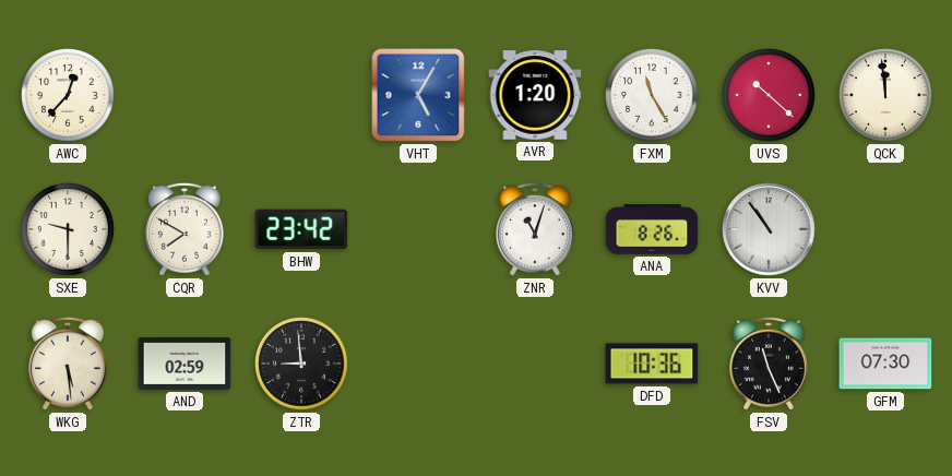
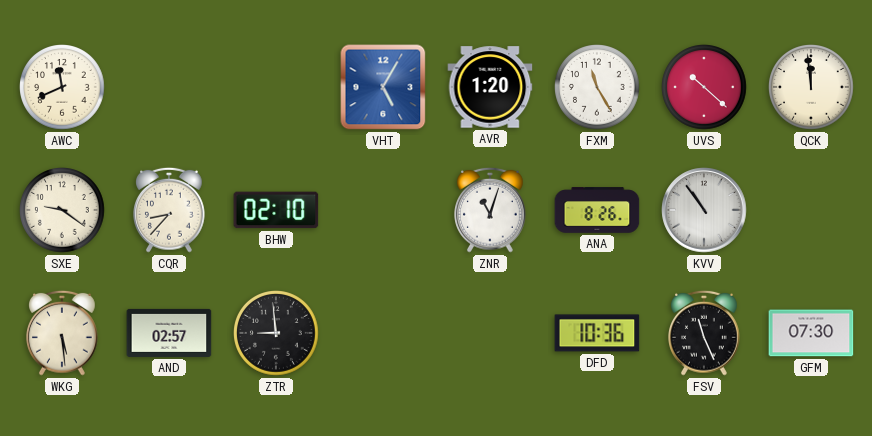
AWC: 12:37 -> 11:41
SXE: 9:30 -> 9:21
CQR: 7:50 -> 8:37
BHW: 23:42 -> 02:10
AND: 02:59 -> 02:57
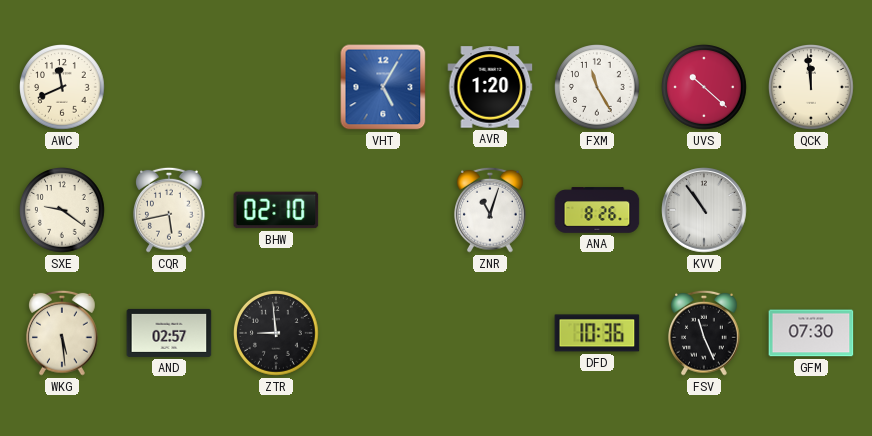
CQR: 8:37 -> 5:43
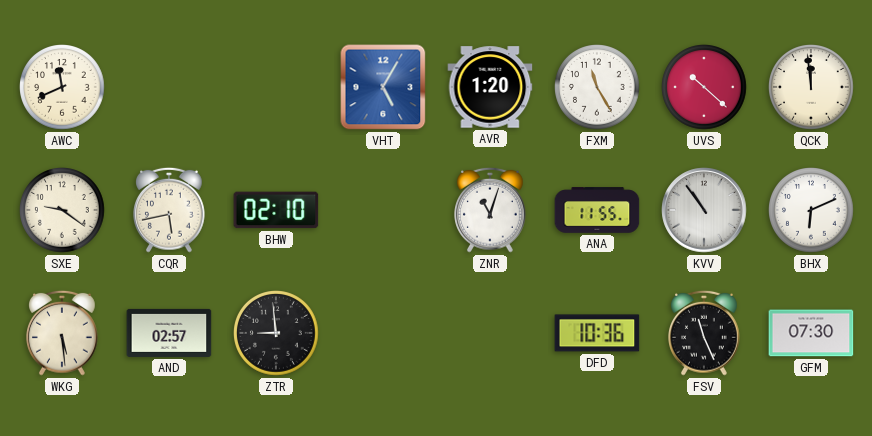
ANA: 8:26 -> 11:55
BHX: none -> 6:11
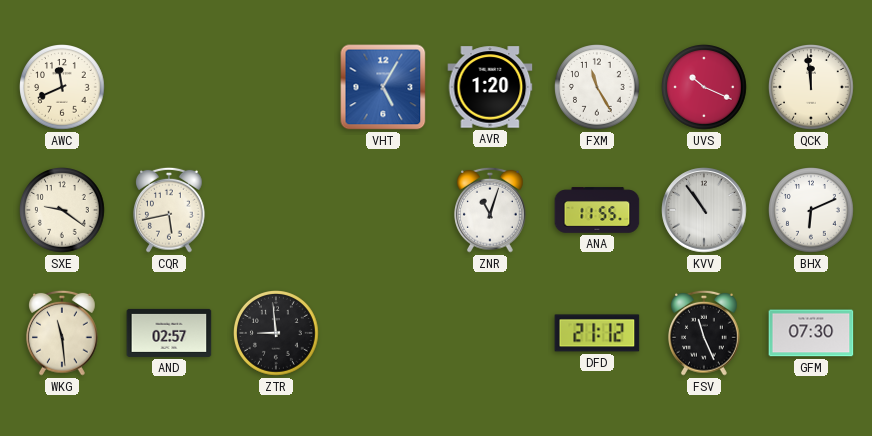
UVS: 10:22 -> 10:19
BHW: 02:10 -> none
WKG: 5:29 -> 11:29
DFD: 10:36 -> 21:12
